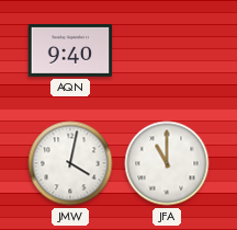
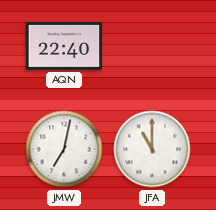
AQN: 9:40 -> 22:40
JMW: 4:02 -> 7:02
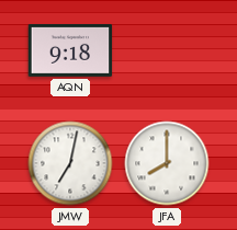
AQN: 22:40 -> 9:18
JFA: 11:00 -> 8:00
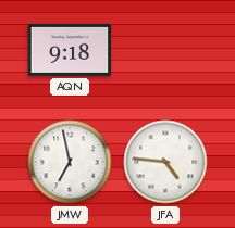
JMW: 7:02 -> 6:58
JFA: 8:00 -> 4:46
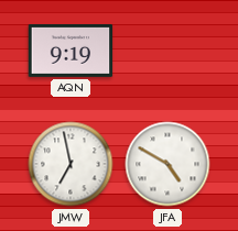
AQN: 9:18 -> 9:19
JFA: 4:46 -> 4:50
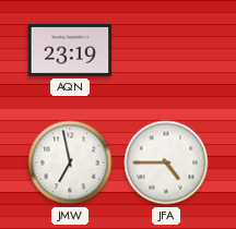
AQN: 9:19 -> 23:19
JFA: 4:50 -> 4:45
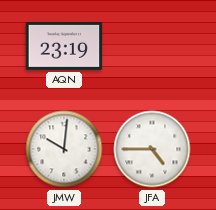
JMW: 6:58 -> 10:01
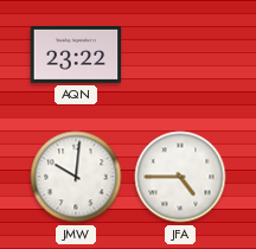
AQN: 23:19 -> 23:22
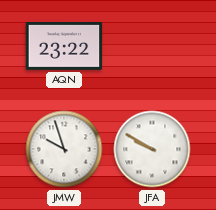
JMW: 10:01 -> 9:57
JFA: 4:45 -> 9:50
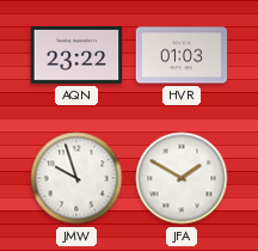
HVR: none -> 01:03
JFA: 9:50 -> 1:50
